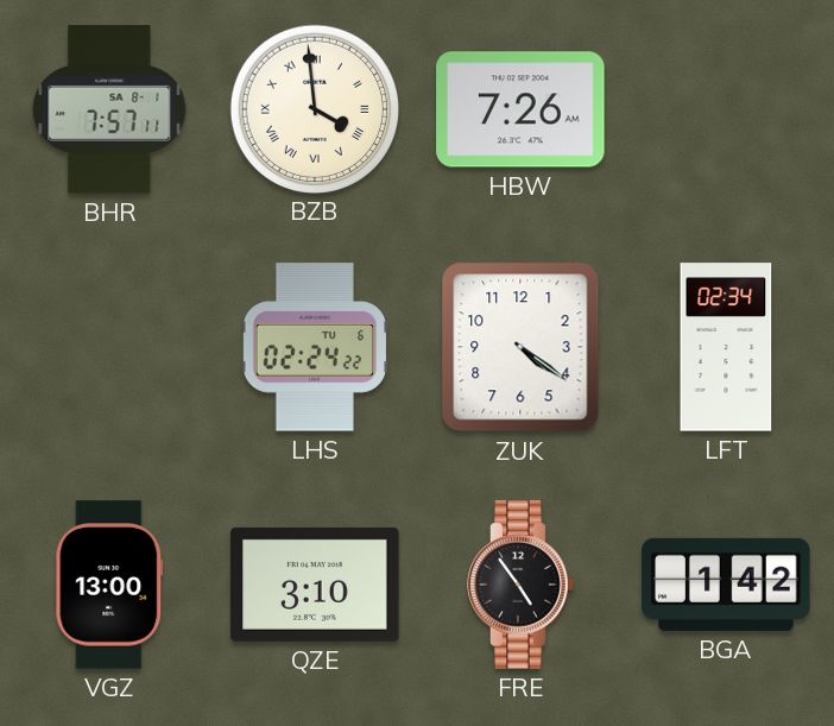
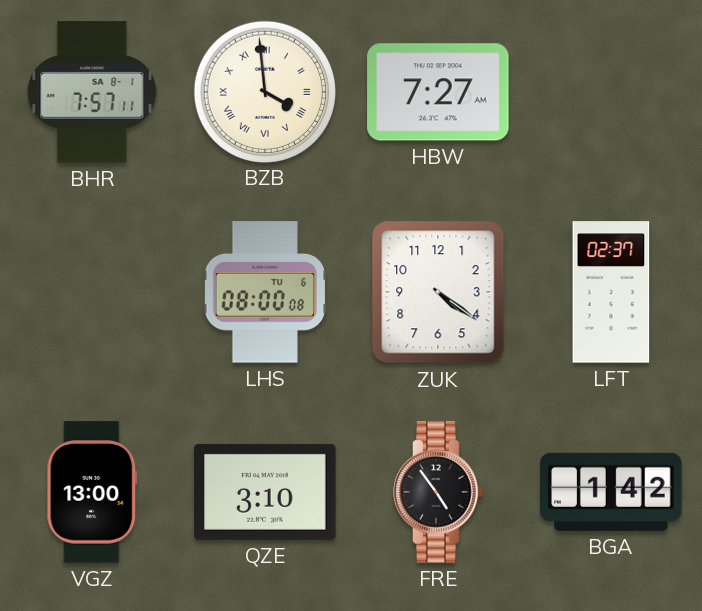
HBW: 7:26 -> 7:27
LHS: 02:24 -> 08:00
LFT: 02:34 -> 02:37
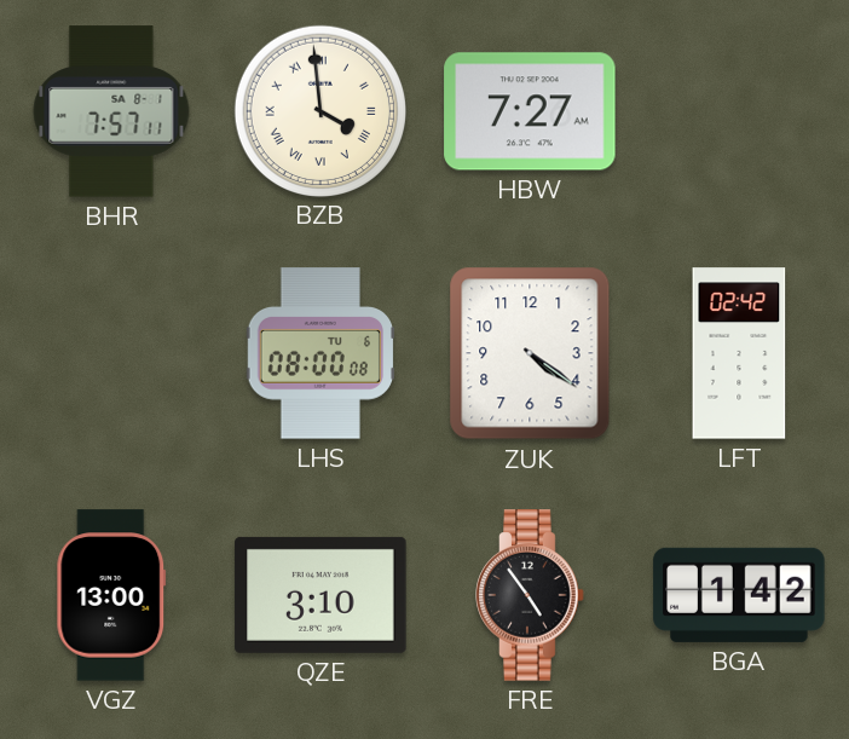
LFT: 02:37 -> 02:42
